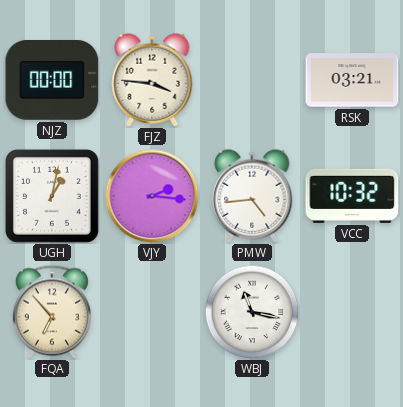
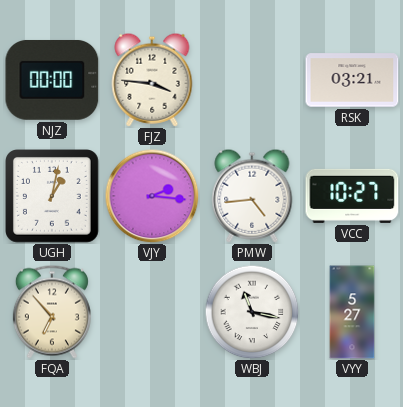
VCC: 10:32 -> 10:27
VYY: none -> 5:27
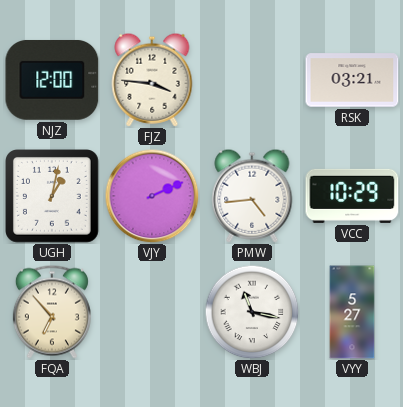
NJZ: 00:00 -> 12:00
VJY: 2:16 -> 2:11
VCC: 10:27 -> 10:29
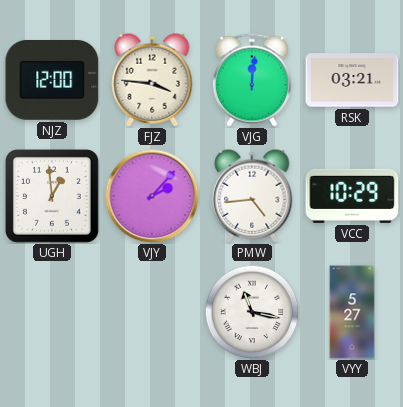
VJG: none -> 12:01
UGH: 1:02 -> 12:59
VJY: 2:11 -> 2:07
FQA: 6:53 -> none
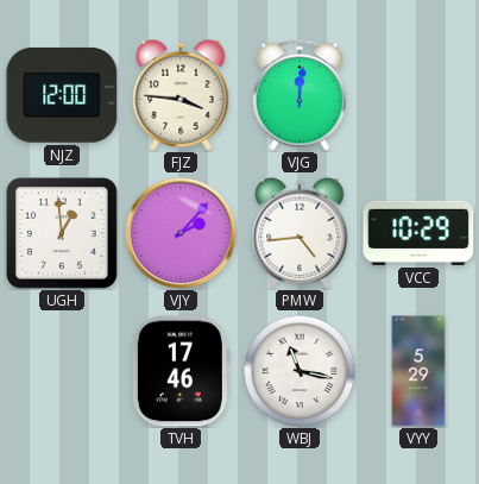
RSK: 03:21 -> none
TVH: none -> 17:46
VYY: 5:27 -> 5:29
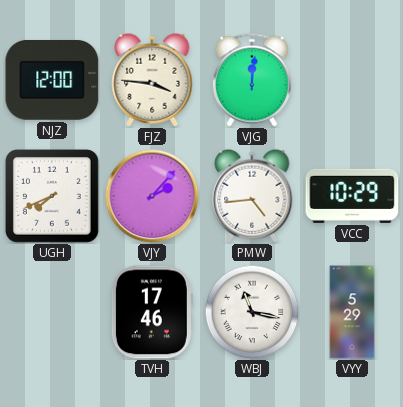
UGH: 12:59 -> 7:41
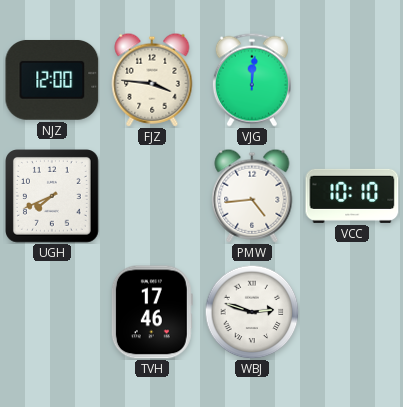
VJY: 2:07 -> none
VCC: 10:29 -> 10:10
WBJ: 11:17 -> 2:48
VYY: 5:29 -> none
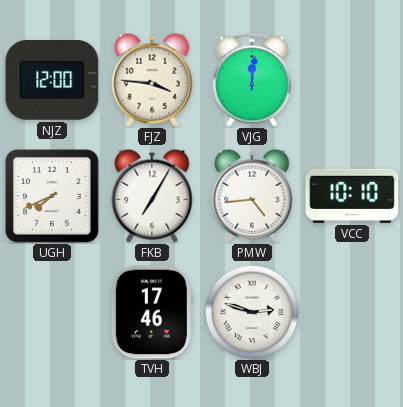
FKB: none -> 7:05
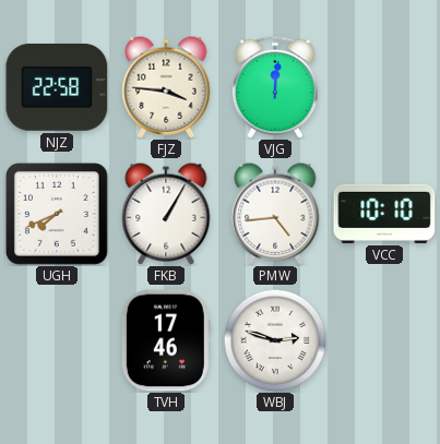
NJZ: 12:00 -> 22:58
FKB: 7:05 -> 1:05
